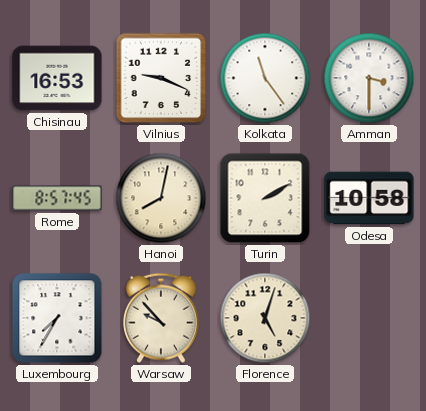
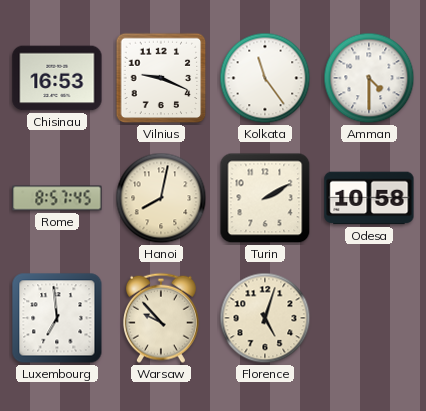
Amman: 3:30 -> 4:30
Luxembourg: 7:35 -> 6:59
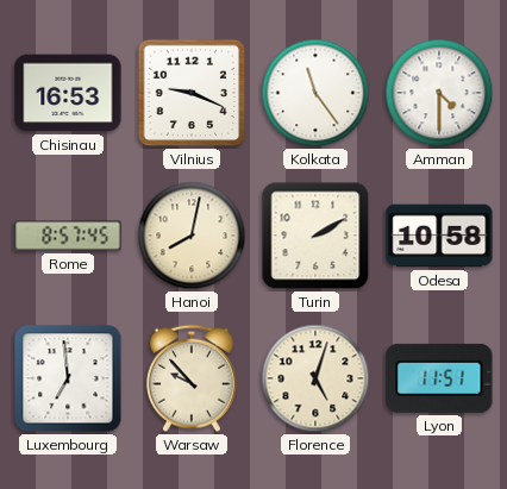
Lyon: none -> 11:51
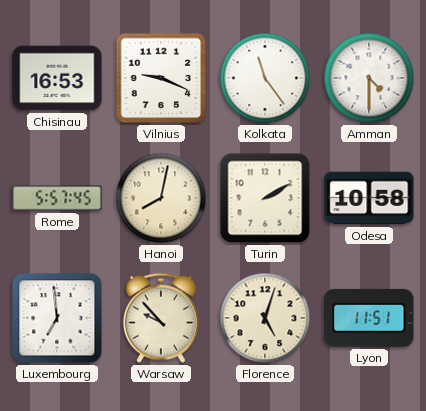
Rome: 8:57 -> 5:57
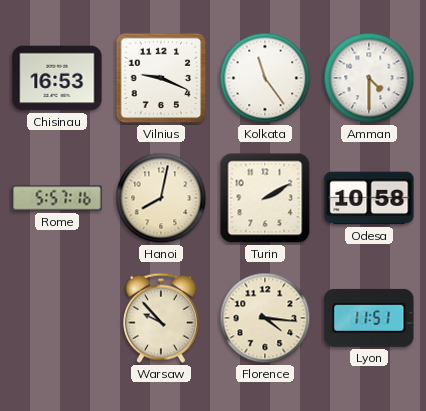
Rome: 5:57:45 -> 5:57:16
Luxembourg: 6:59 -> none
Florence: 5:03 -> 4:16
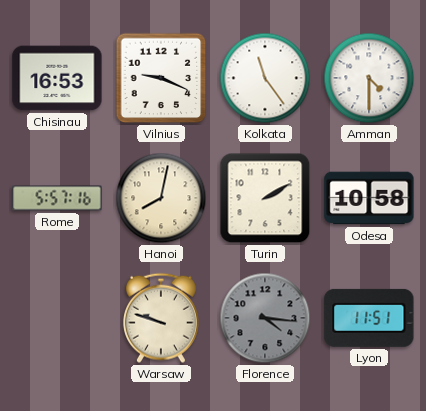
Warsaw: 9:53 -> 9:48
Florence dial: cream -> grey
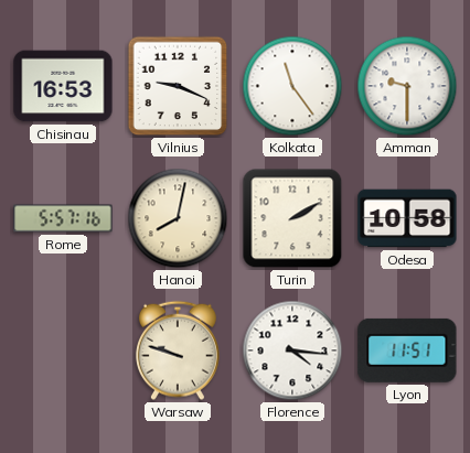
Amman: 4:30 -> 9:30
Florence dial: grey -> white
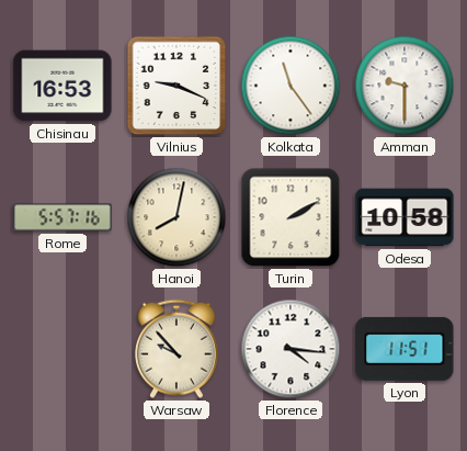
Warsaw: 9:48 -> 9:53
